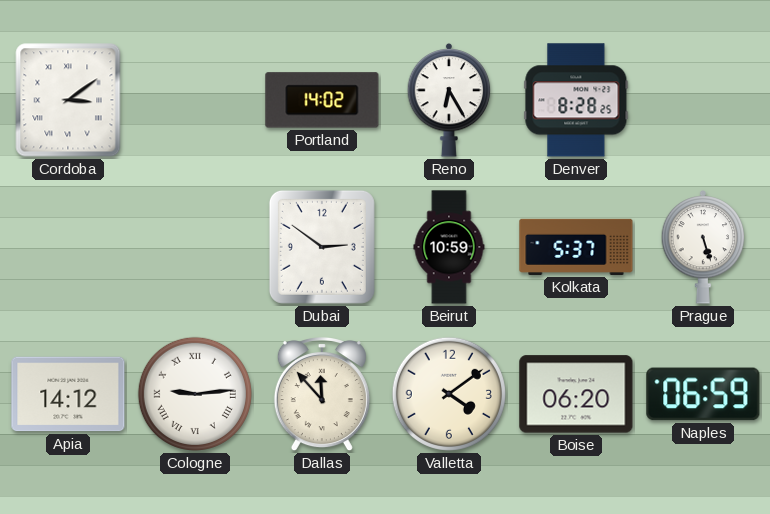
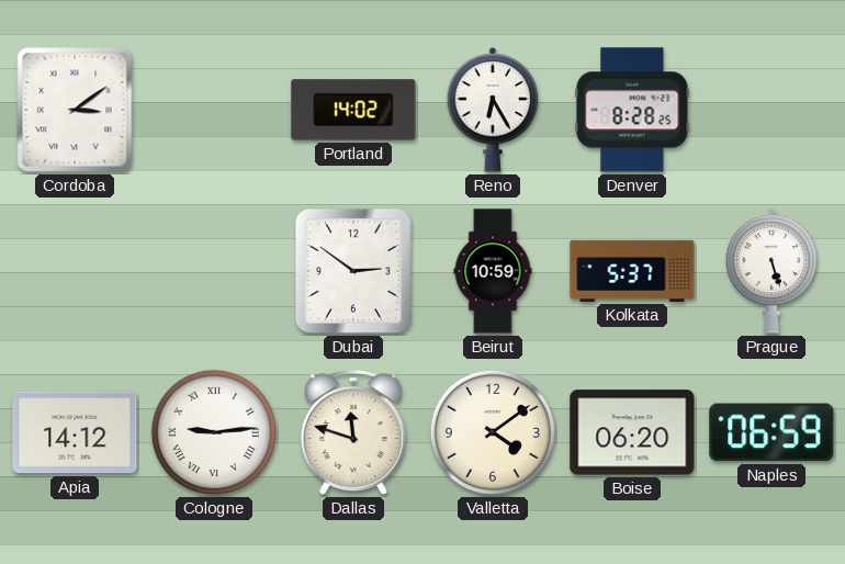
Dallas: 11:53 -> 11:48
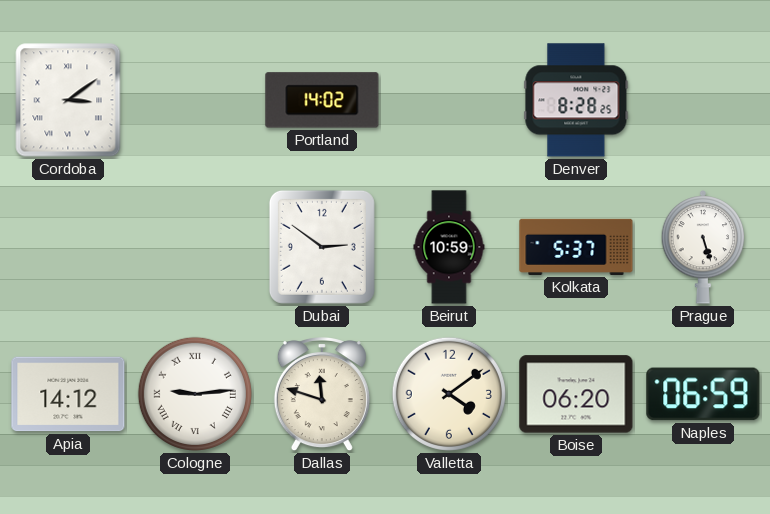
Reno: 6:25 -> none
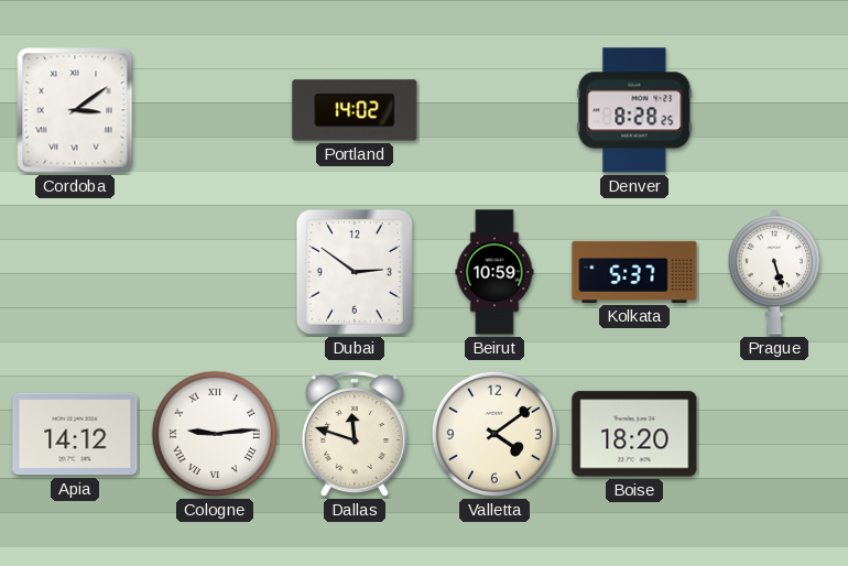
Boise: 06:20 -> 18:20
Naples: 06:59 -> none
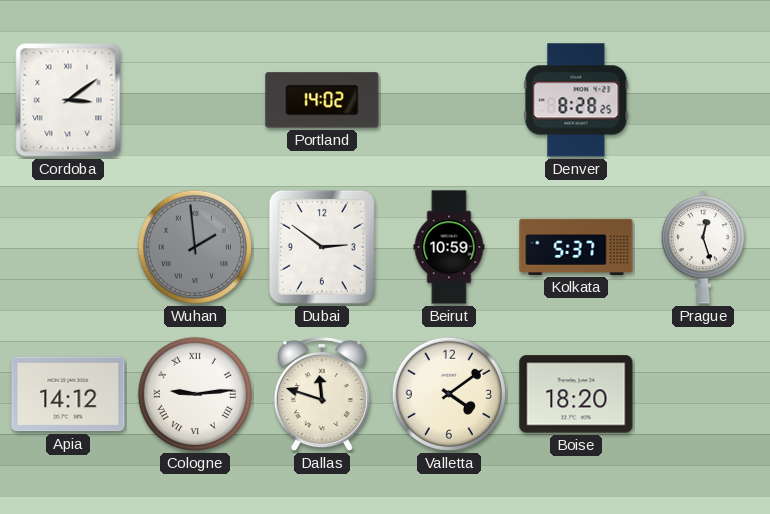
Wuhan: none -> 1:59
Prague: 5:27 -> 12:27
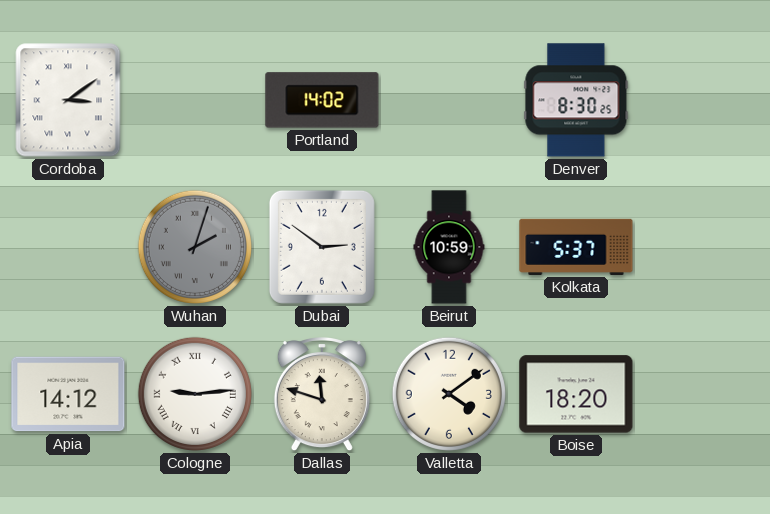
Denver: 8:28 -> 8:30
Wuhan: 1:59 -> 2:03
Prague: 12:27 -> none
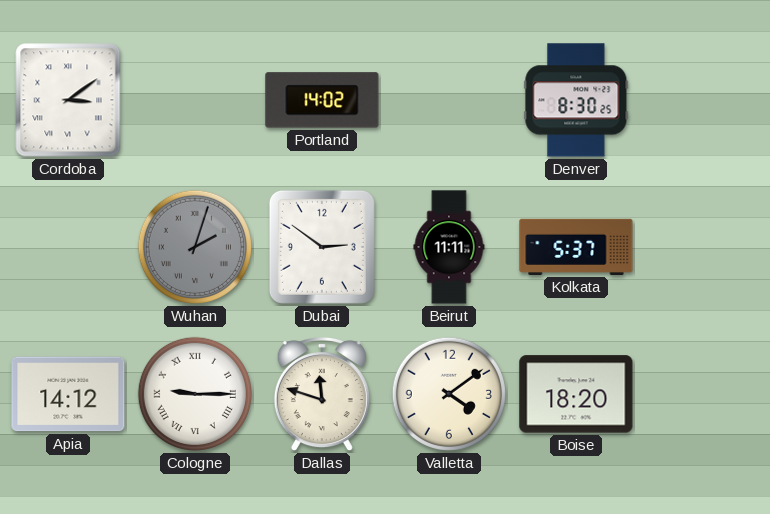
Beirut: 10:59 -> 11:11
Cologne: 9:14 -> 9:15
